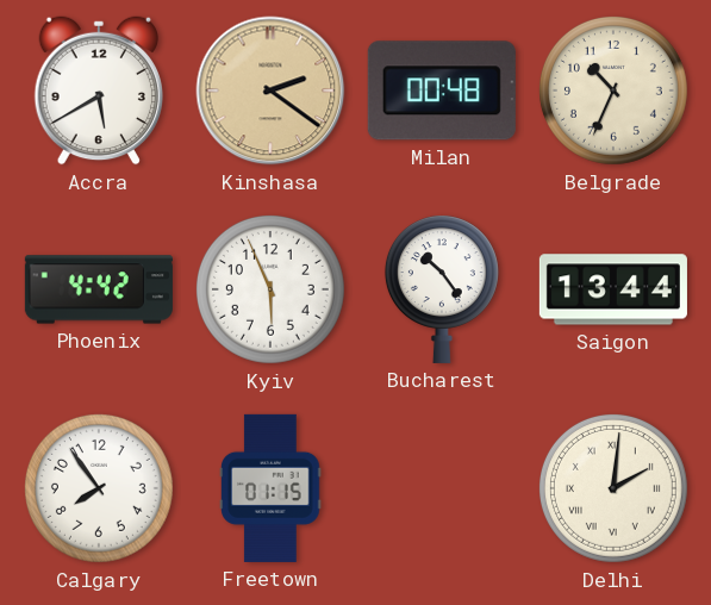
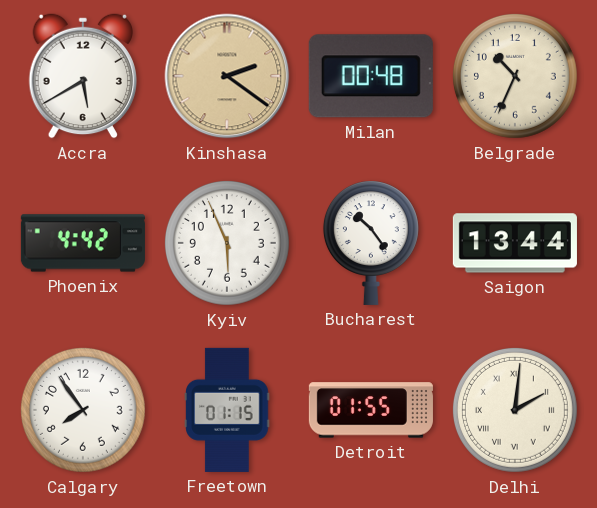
Detroit: none -> 01:55
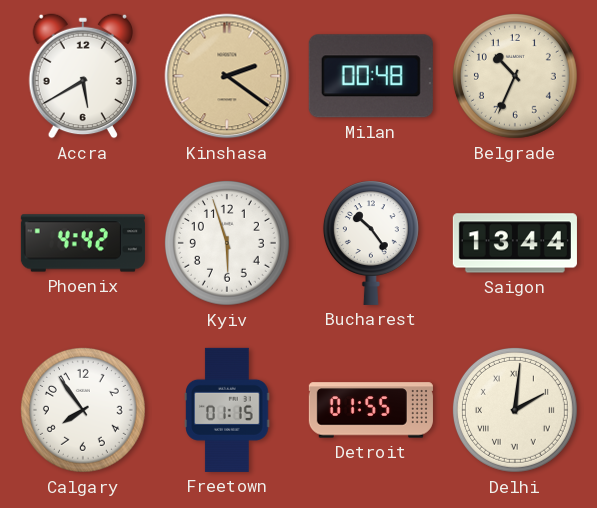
Kyiv: 5:56 -> 5:57
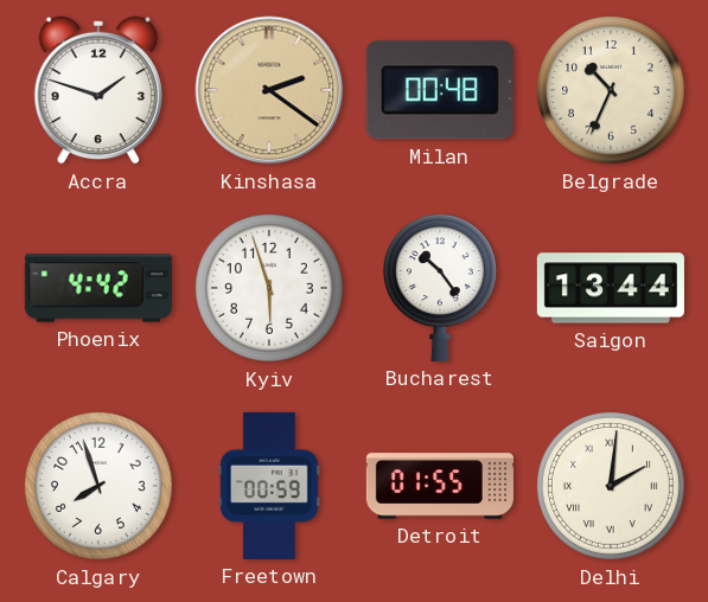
Accra: 5:40 -> 1:48
Calgary: 7:54 -> 7:57
Freetown: 01:15 -> 00:59
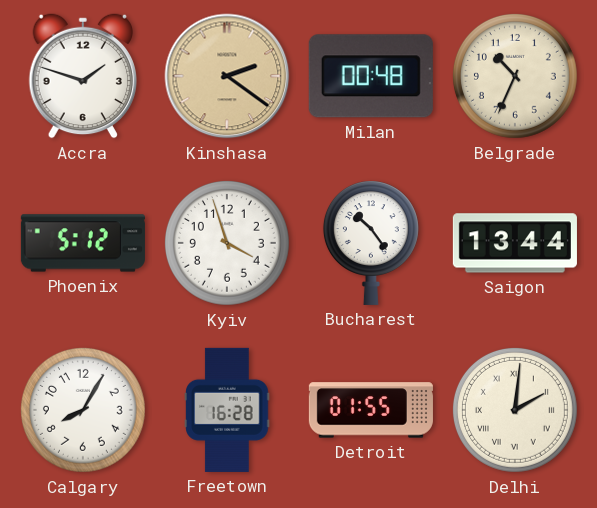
Phoenix: 4:42 -> 5:12
Kyiv: 5:57 -> 3:57
Calgary: 7:57 -> 8:05
Freetown: 00:59 -> 16:28
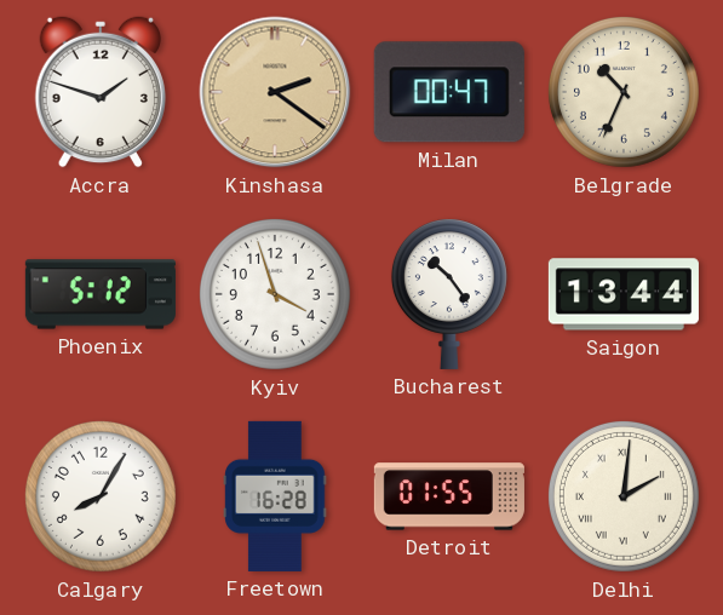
Milan: 00:48 -> 00:47
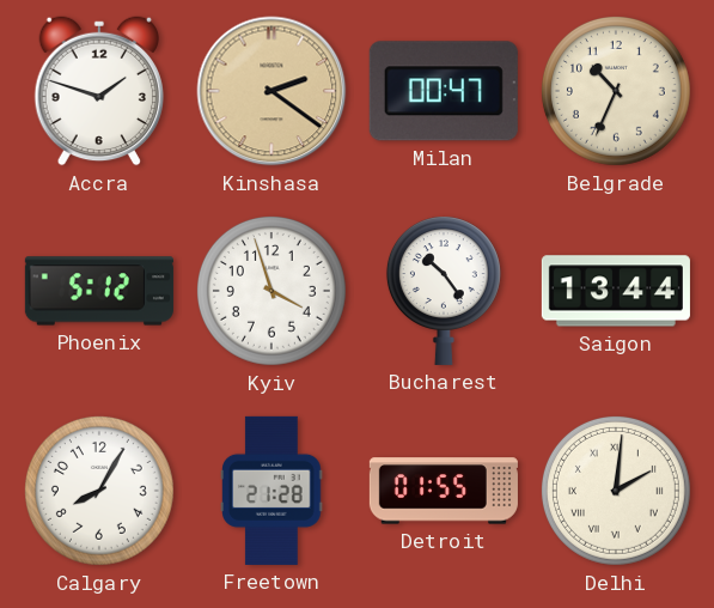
Freetown: 16:28 -> 21:28
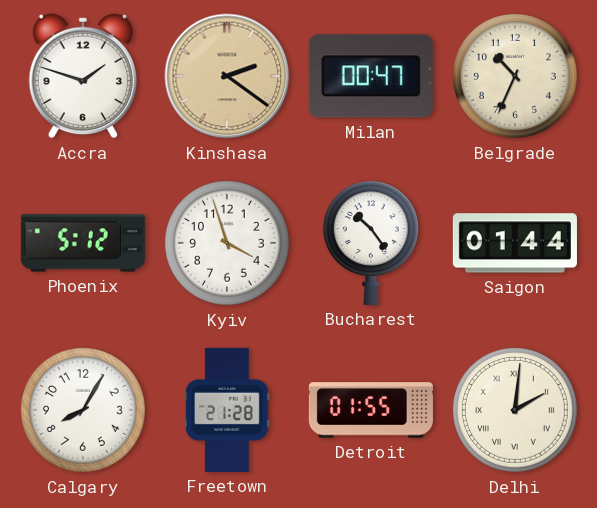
Saigon: 13:44 -> 01:44
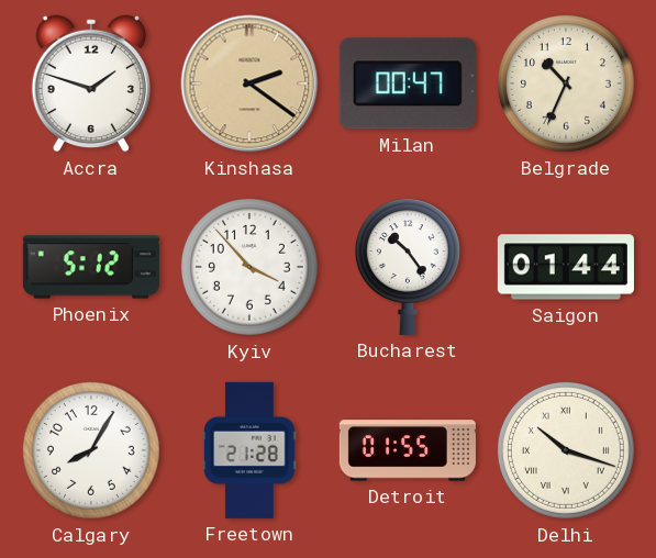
Kyiv: 3:57 -> 3:53
Delhi: 2:01 -> 10:18
